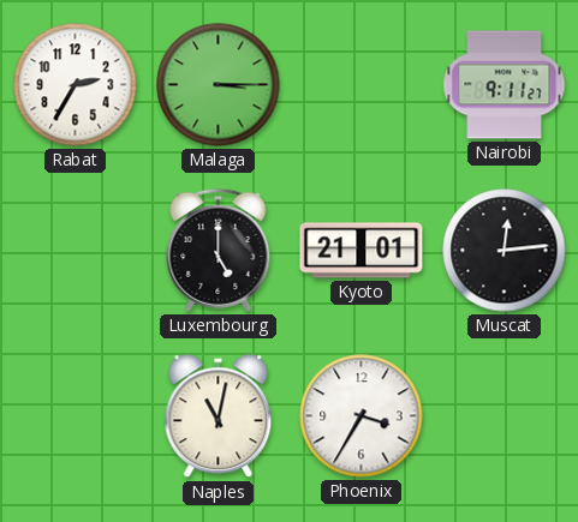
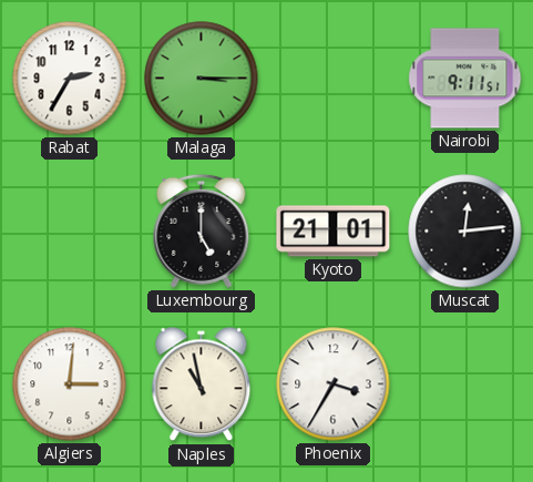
Nairobi: 9:11:27 -> 9:11:51
Algiers: none -> 3:01
Naples: 11:02 -> 10:58
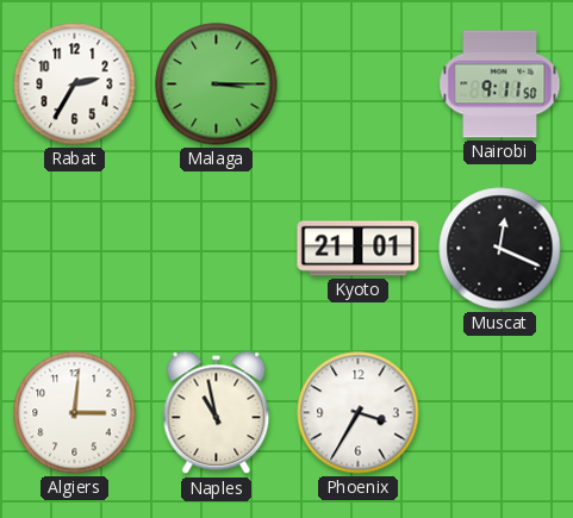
Nairobi: 9:11:51 -> 9:11:50
Luxembourg: 5:00 -> none
Muscat: 12:14 -> 12:19
